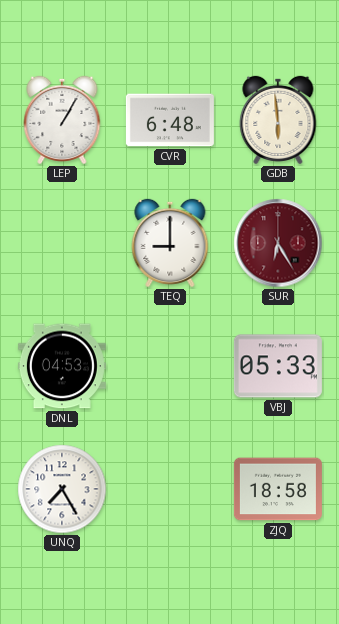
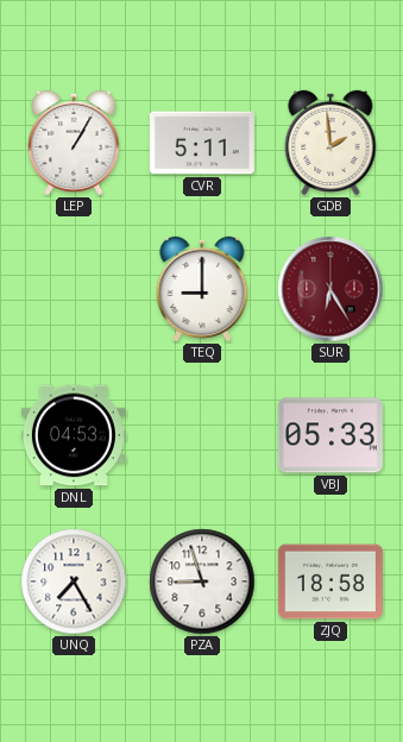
CVR: 6:48 -> 5:11
GDB: 5:59 -> 1:59
PZA: none -> 8:57
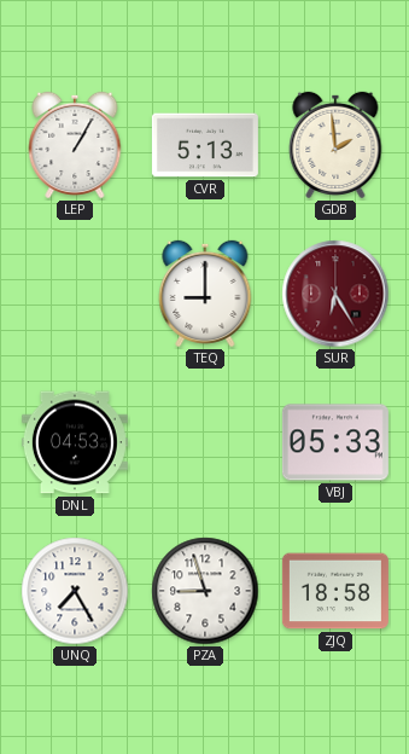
CVR: 5:11 -> 5:13
